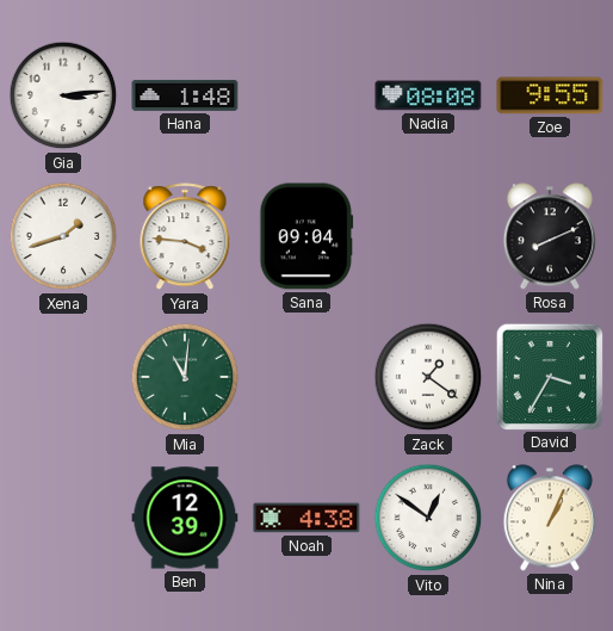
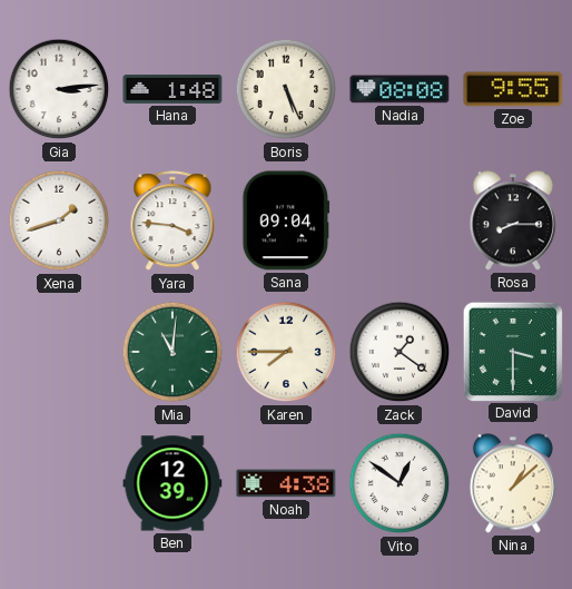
Boris: none -> 5:26
Rosa: 8:11 -> 8:15
Karen: none -> 7:45
David: 3:35 -> 3:30
Nina: 1:04 -> 1:08
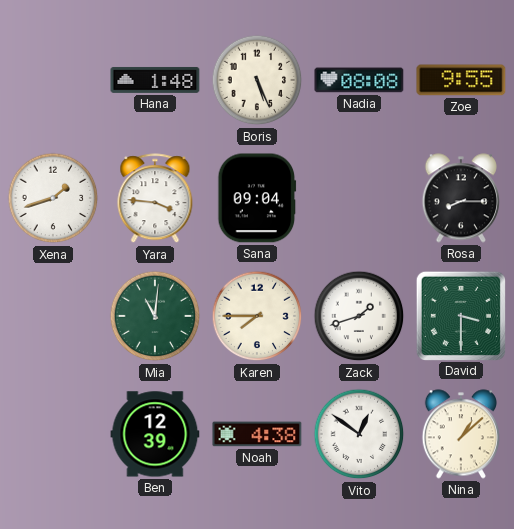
Gia: 3:14 -> none
Zack: 1:21 -> 1:42
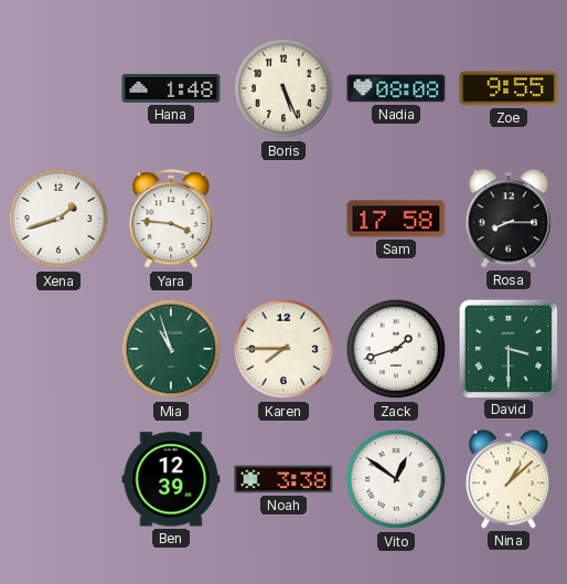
Sana: 09:04 -> none
Sam: none -> 17:58
Mia: 11:01 -> 10:57
Noah: 4:38 -> 3:38
